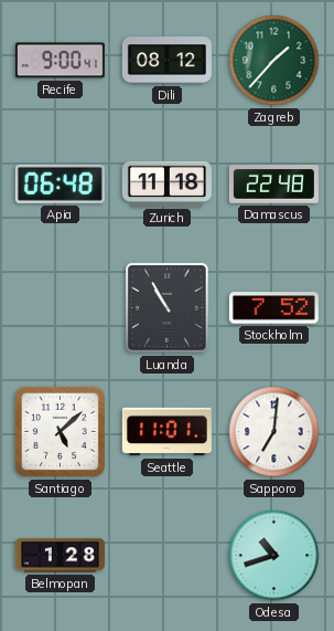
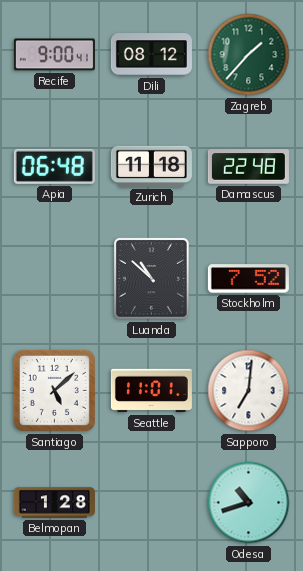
Luanda: 10:55 -> 10:52
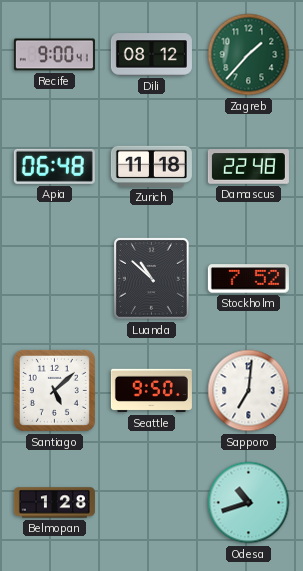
Seattle: 11:01 -> 9:50
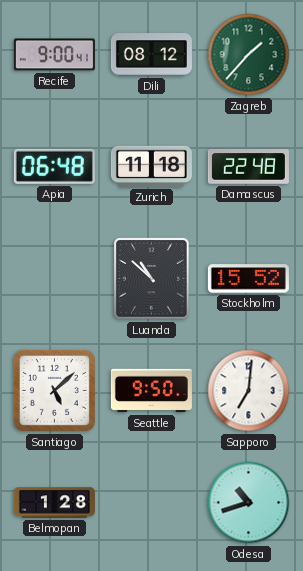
Stockholm: 7:52 -> 15:52
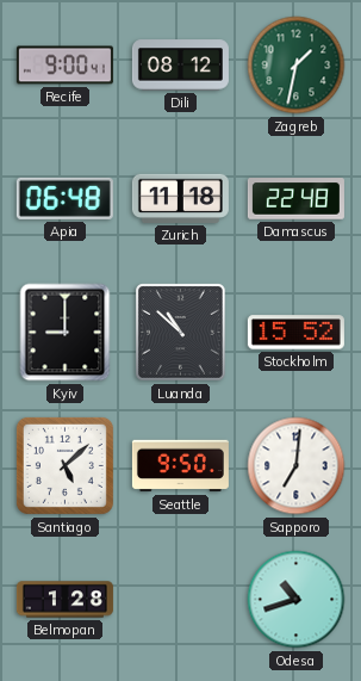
Zagreb: 1:37 -> 1:32
Kyiv: none -> 9:00
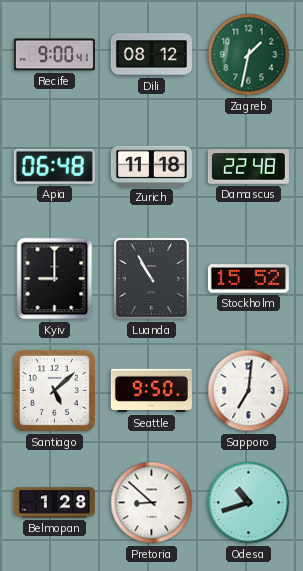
Luanda: 10:52 -> 10:55
Pretoria: none -> 8:52
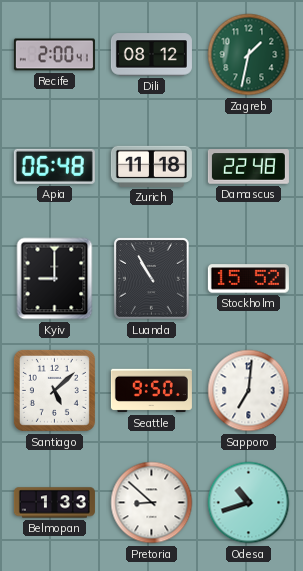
Recife: 9:00 -> 2:00
Belmopan: 1:28 -> 1:33
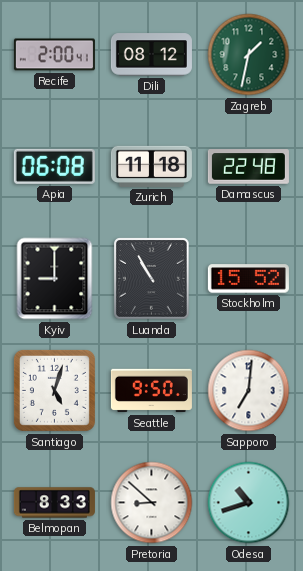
Apia: 06:48 -> 06:08
Santiago: 5:08 -> 5:03
Belmopan: 1:33 -> 8:33
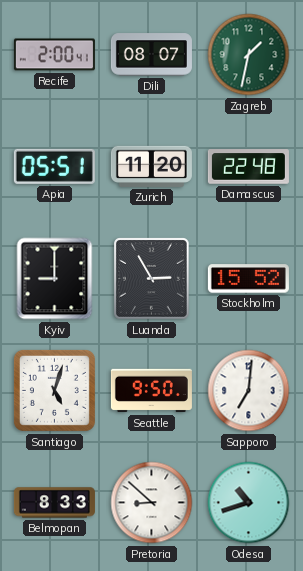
Dili: 08:12 -> 08:07
Apia: 06:08 -> 05:51
Zurich: 11:18 -> 11:20
Luanda: 10:55 -> 2:55
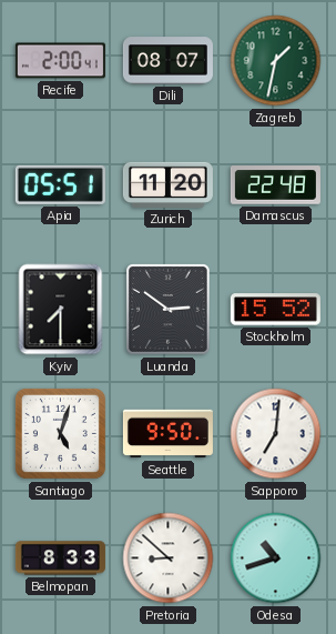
Kyiv: 9:00 -> 7:30
Luanda: 2:55 -> 2:51
